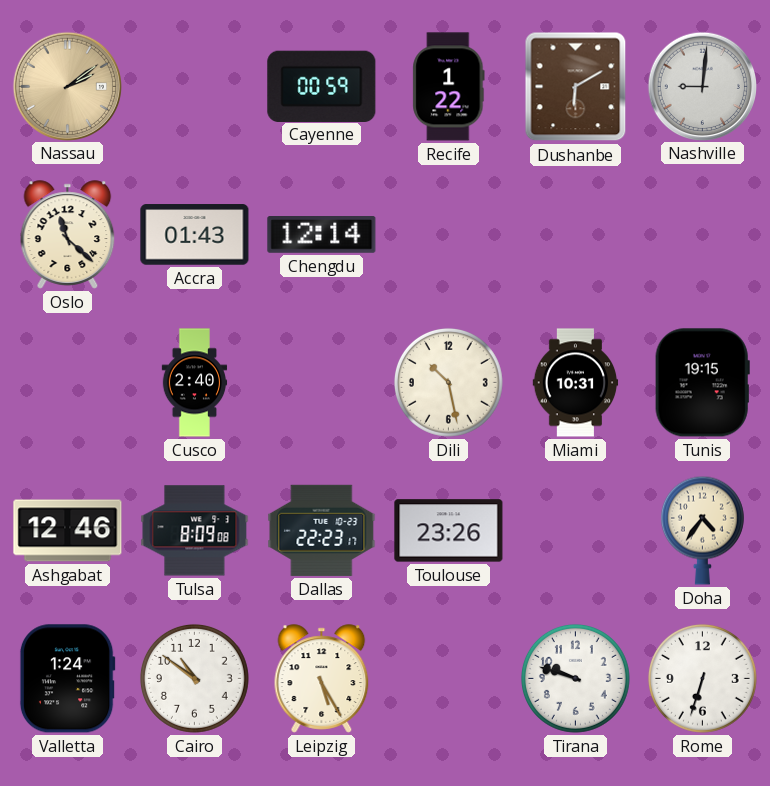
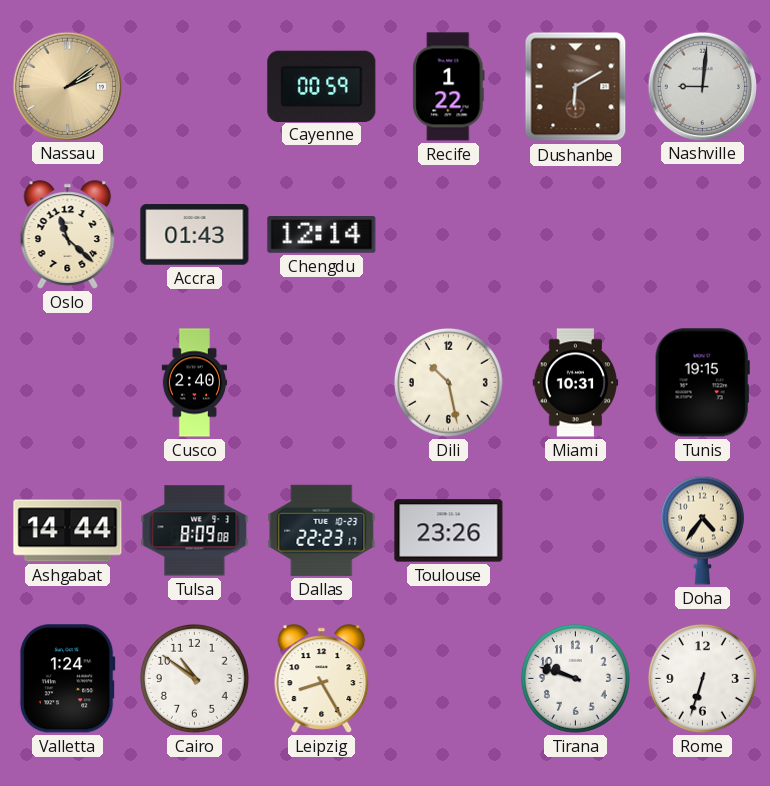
Ashgabat: 12:46 -> 14:44
Leipzig: 5:25 -> 8:25
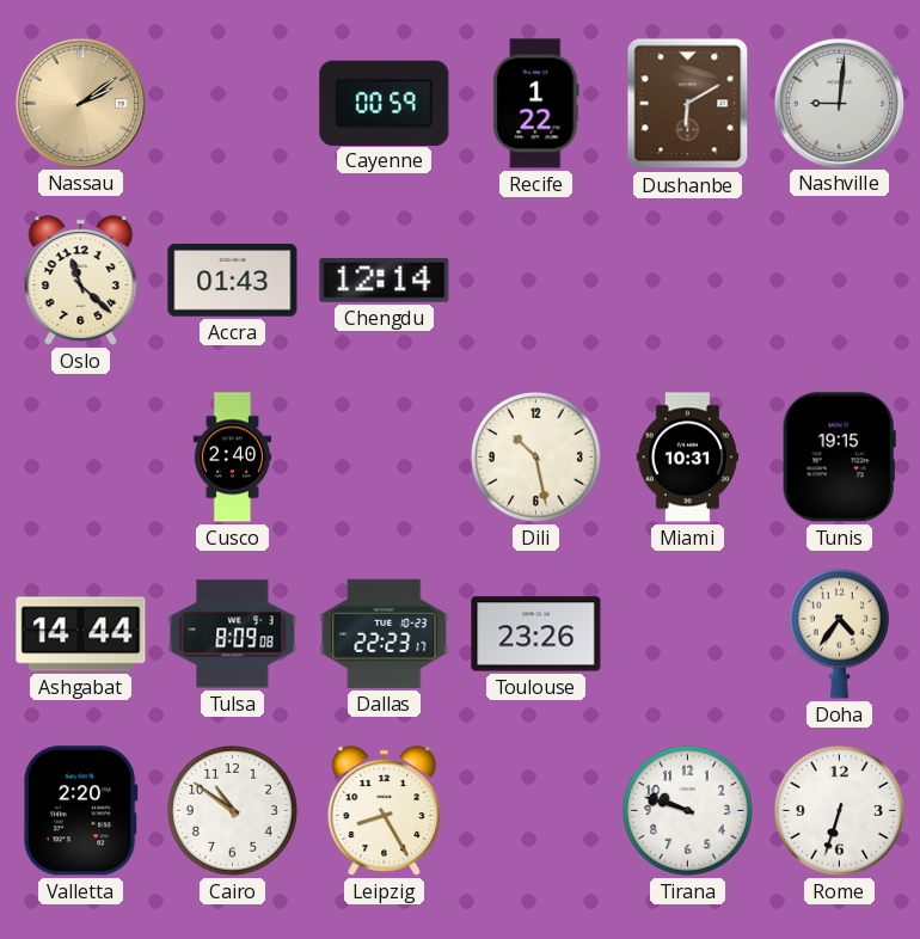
Valletta: 1:24 -> 2:20
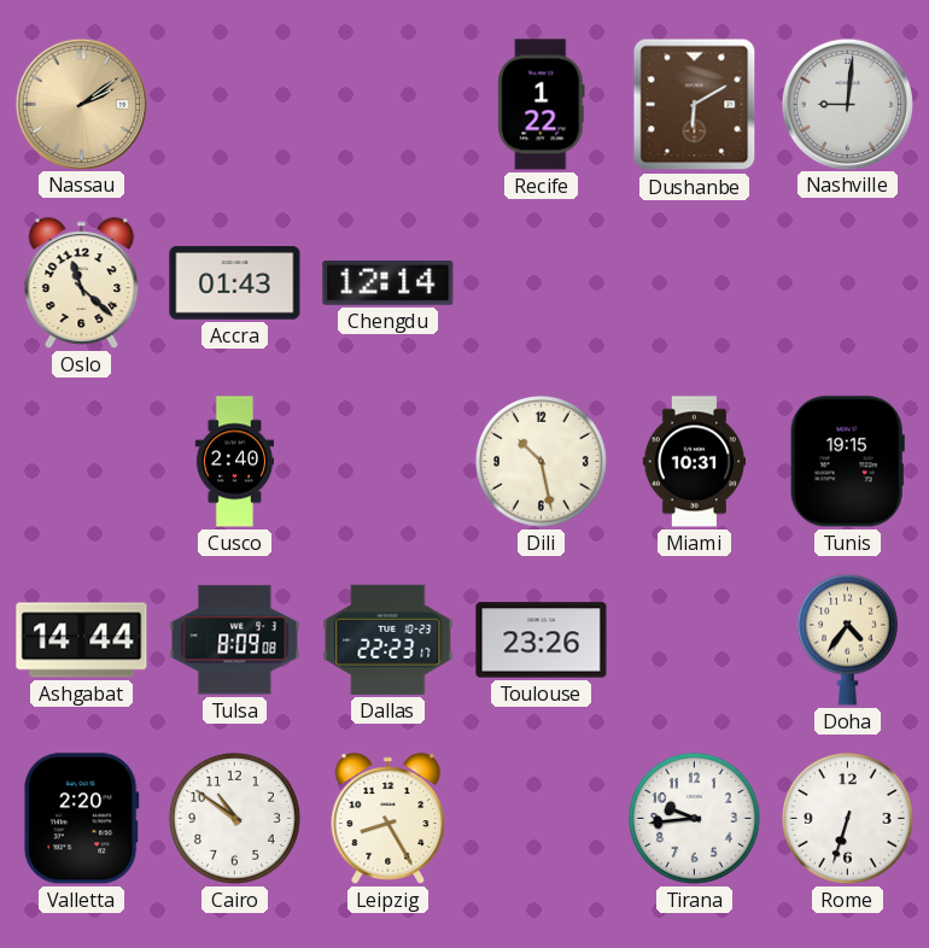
Cayenne: 00:59 -> none
Tirana: 9:48 -> 9:44
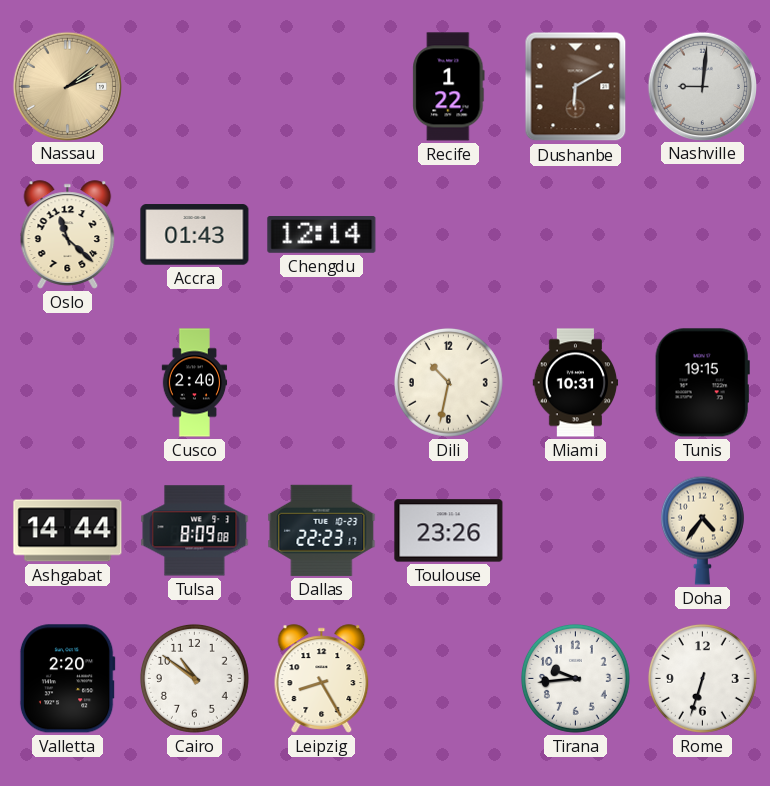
Dili: 10:28 -> 10:32
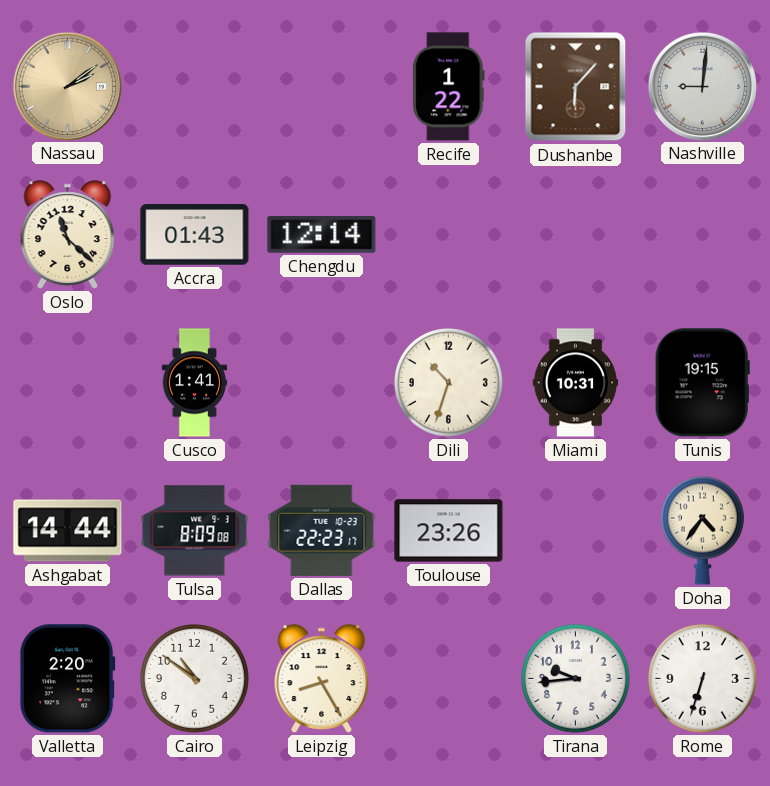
Dushanbe: 6:10 -> 6:07
Cusco: 2:40 -> 1:41
Dili: 10:32 -> 10:33
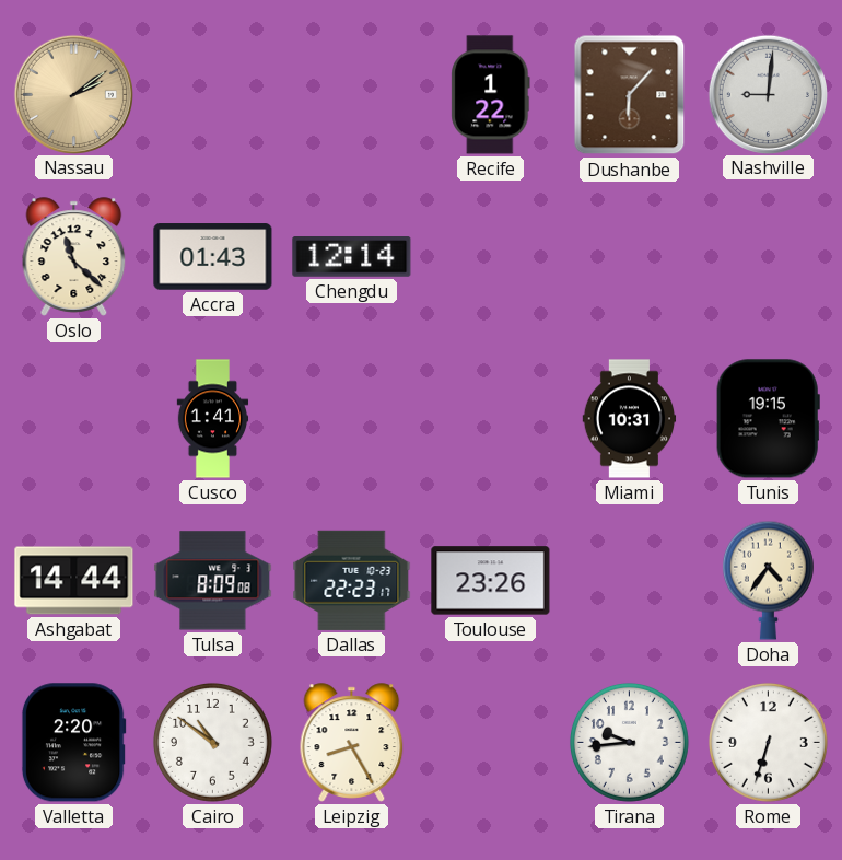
Dili: 10:33 -> none
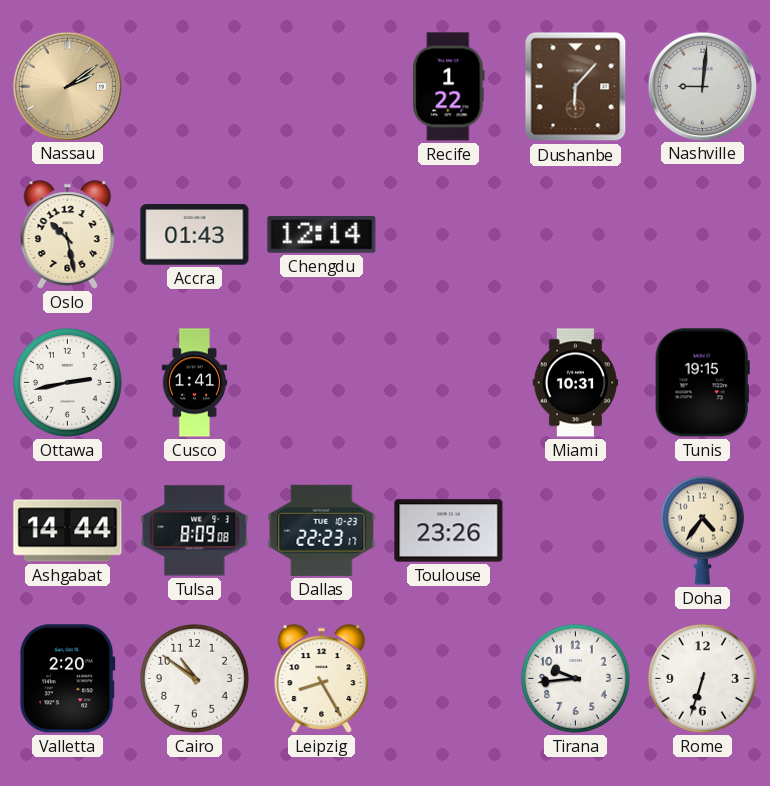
Oslo: 11:22 -> 10:28
Ottawa: none -> 2:43
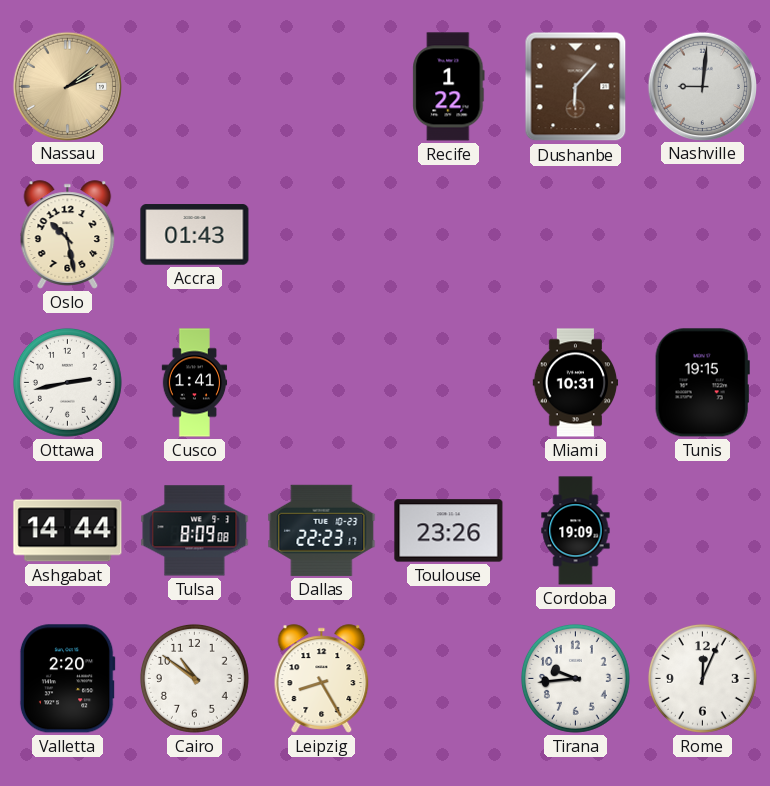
Chengdu: 12:14 -> none
Cordoba: none -> 19:09
Doha: 4:36 -> none
Rome: 6:33 -> 12:04
